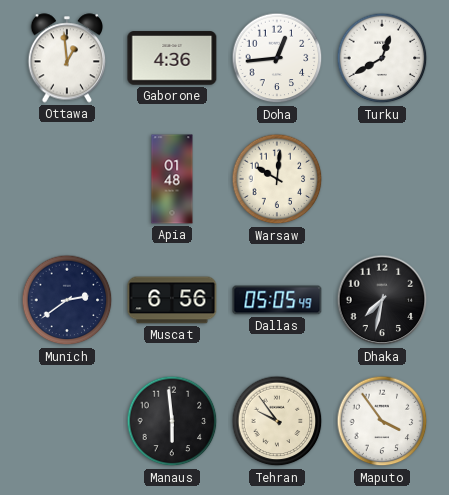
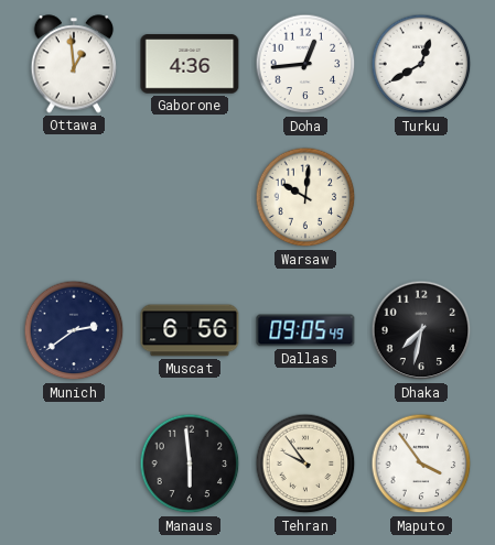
Apia: 01:48 -> none
Dallas: 05:05 -> 09:05
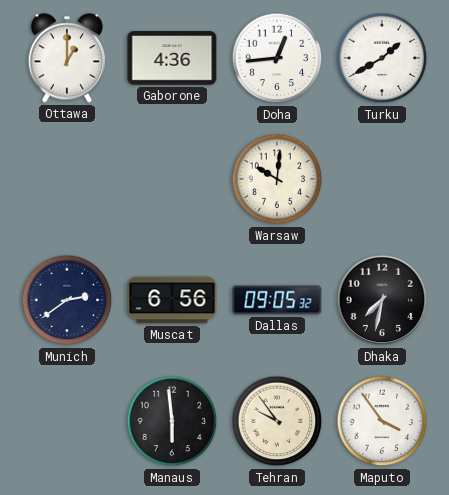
Ottawa: 12:59 -> 1:00
Turku: 12:40 -> 1:40
Dallas: 09:05:49 -> 09:05:32
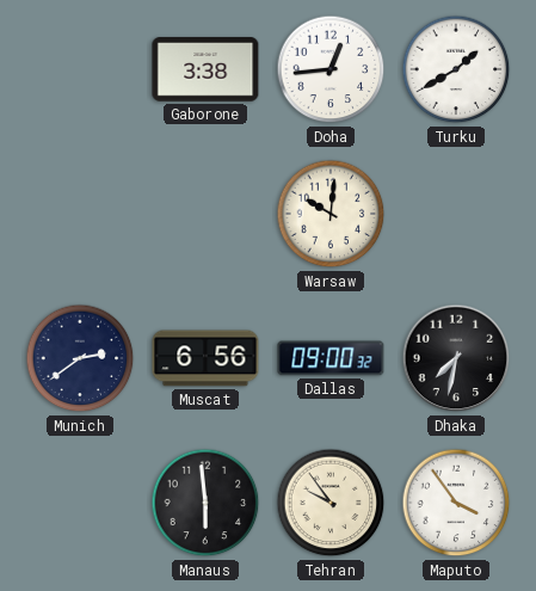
Ottawa: 1:00 -> none
Gaborone: 4:36 -> 3:38
Dallas: 09:05 -> 09:00
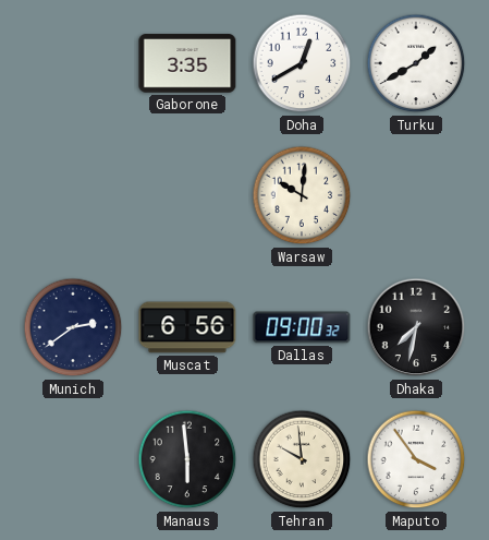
Gaborone: 3:38 -> 3:35
Doha: 12:44 -> 12:40
Tehran: 9:54 -> 9:59
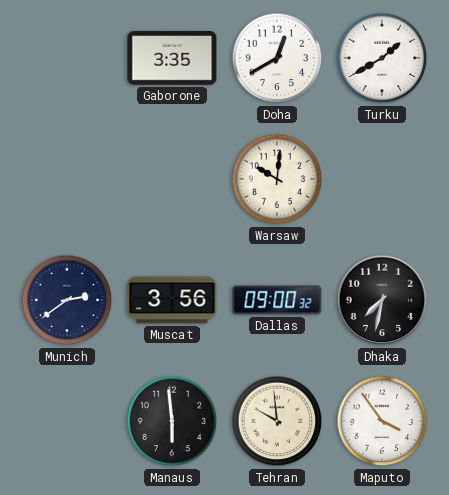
Muscat: 6:56 -> 3:56
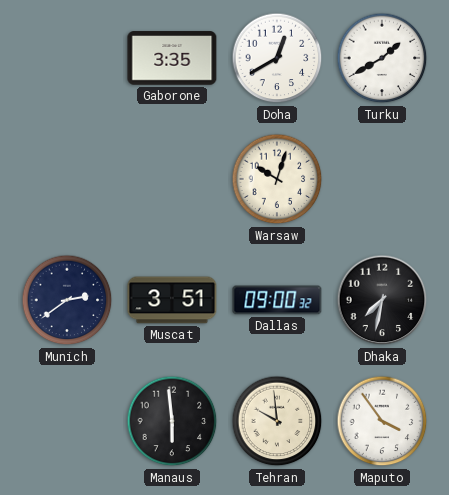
Warsaw: 10:01 -> 10:03
Muscat: 3:56 -> 3:51
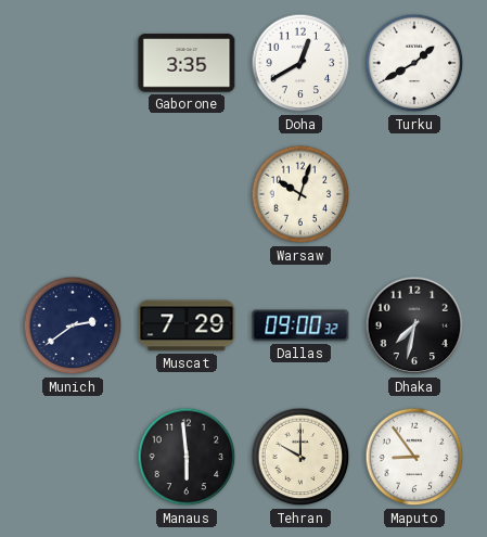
Muscat: 3:51 -> 7:29
Tehran: 9:59 -> 10:00
Maputo: 3:54 -> 8:54
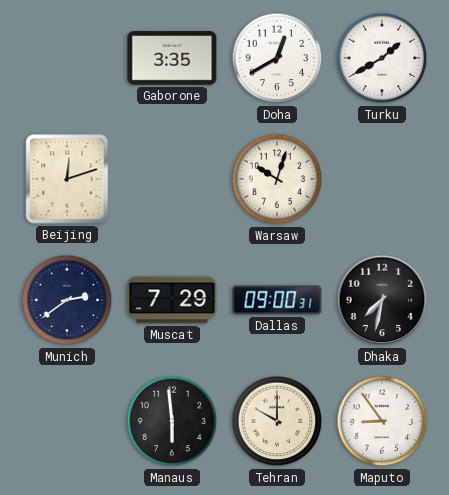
Beijing: none -> 12:12
Dallas: 09:00:32 -> 09:00:31
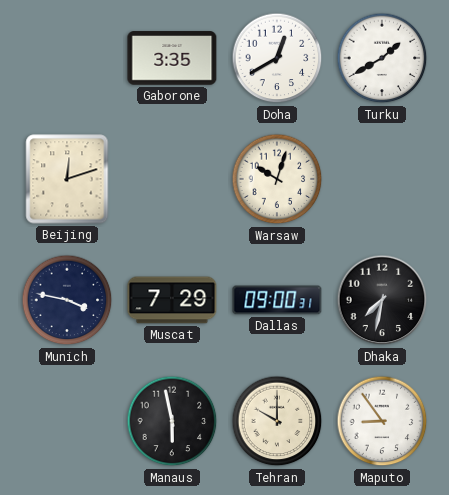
Munich: 2:39 -> 3:47
Manaus: 5:59 -> 5:58
